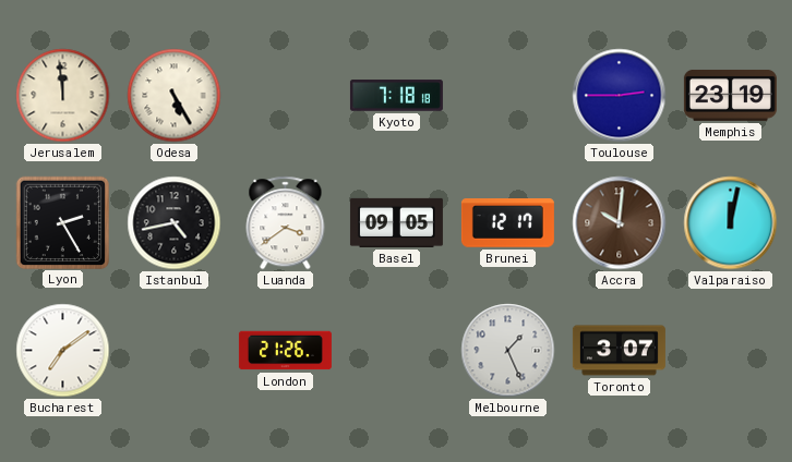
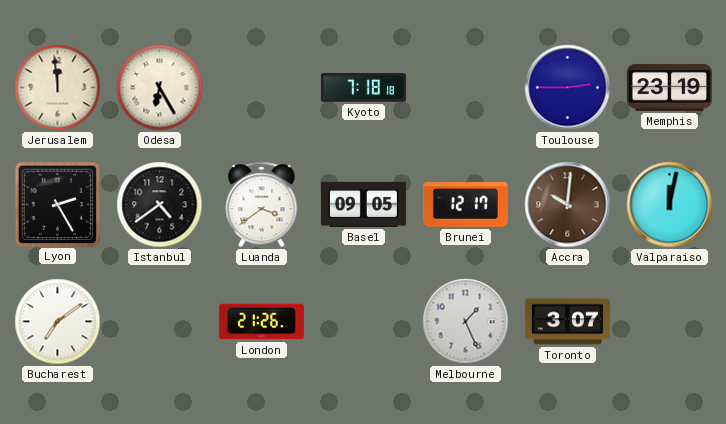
Odesa: 5:25 -> 6:25
Istanbul: 4:43 -> 4:39
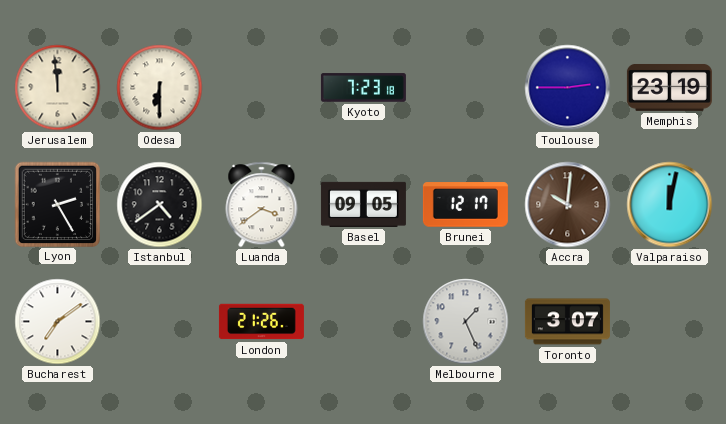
Odesa: 6:25 -> 6:30
Kyoto: 7:18 -> 7:23
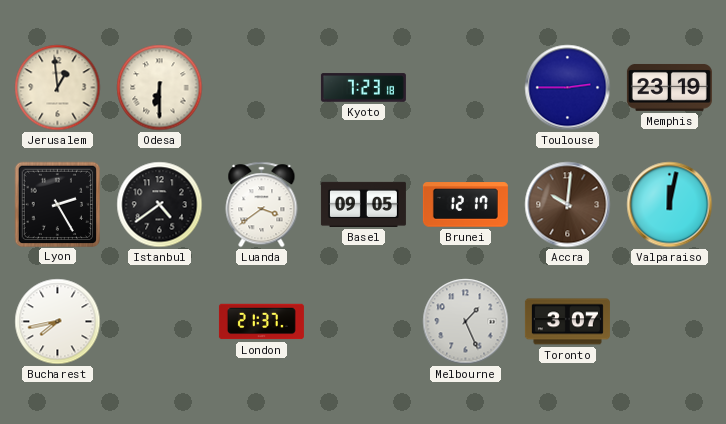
Jerusalem: 11:59 -> 12:59
Bucharest: 7:09 -> 7:43
London: 21:26 -> 21:37
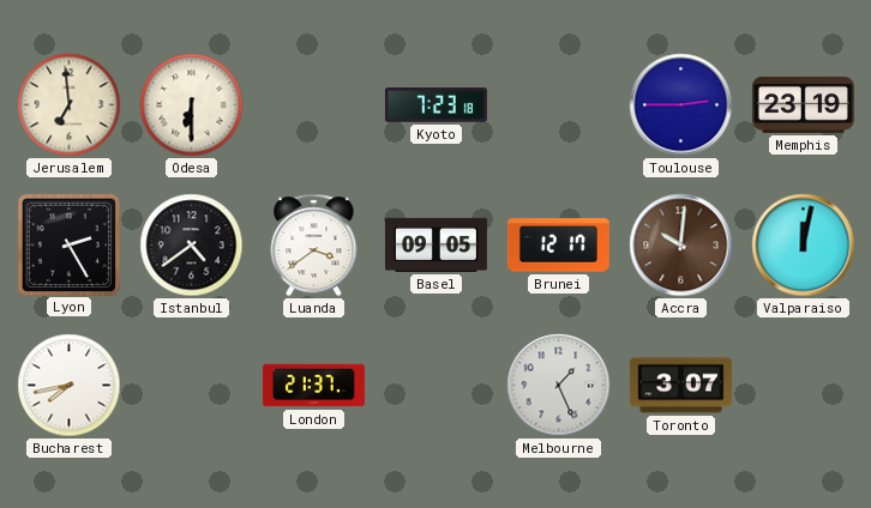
Jerusalem: 12:59 -> 6:59
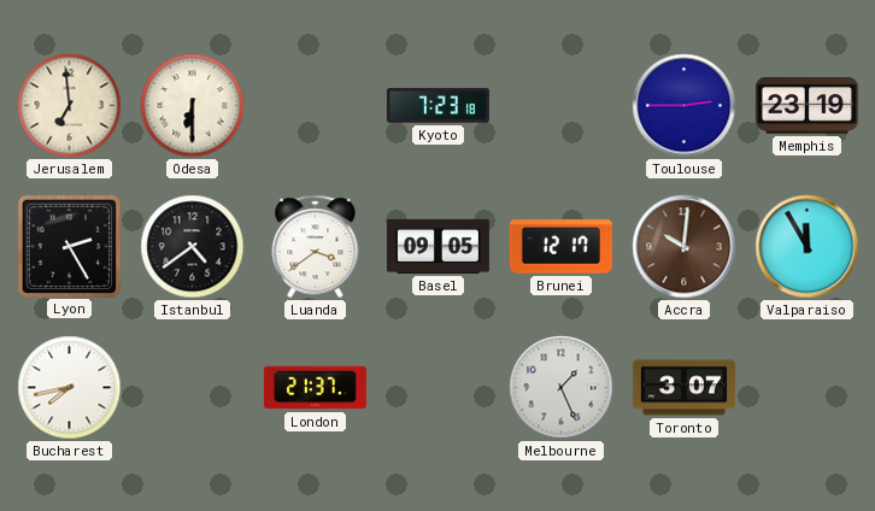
Valparaiso: 12:02 -> 11:55
